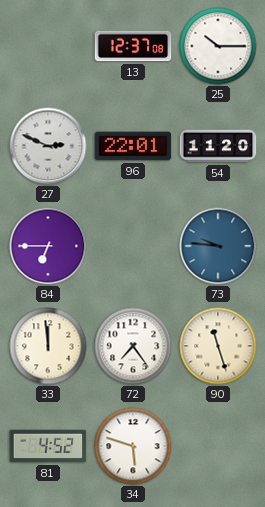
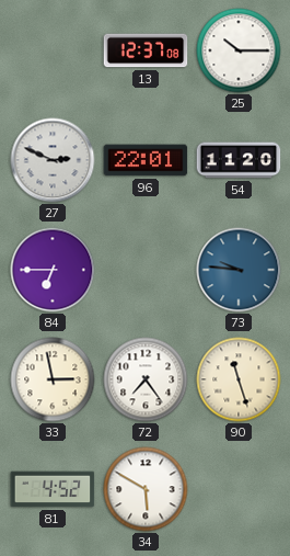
33: 11:59 -> 2:58
34: 5:48 -> 5:50
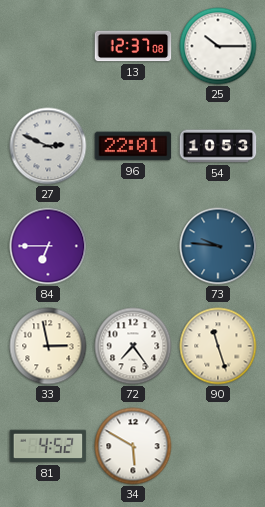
54: 11:20 -> 10:53
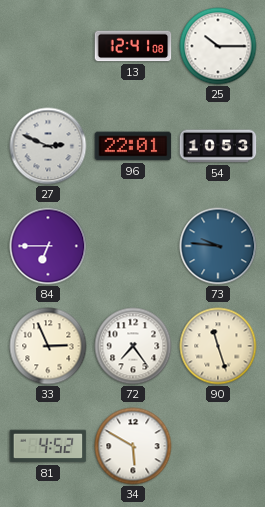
13: 12:37 -> 12:41
33: 2:58 -> 2:56
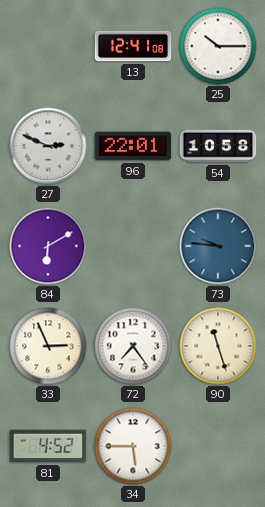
54: 10:53 -> 10:58
84: 6:45 -> 6:10
34: 5:50 -> 5:45
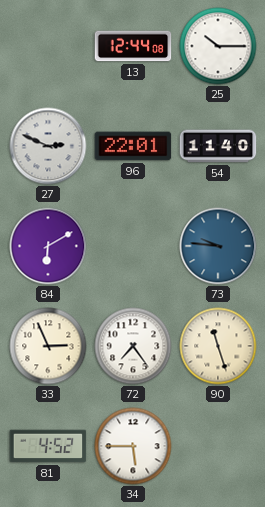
13: 12:41 -> 12:44
54: 10:58 -> 11:40
